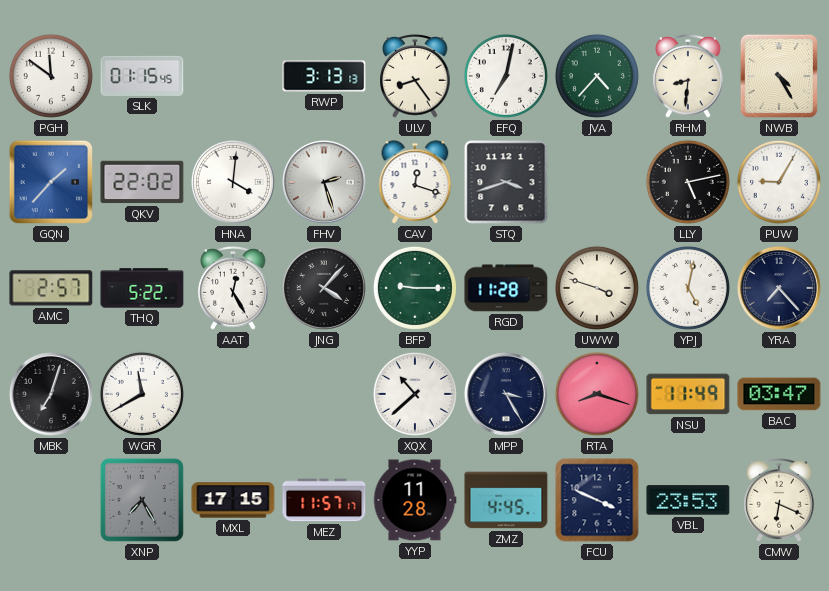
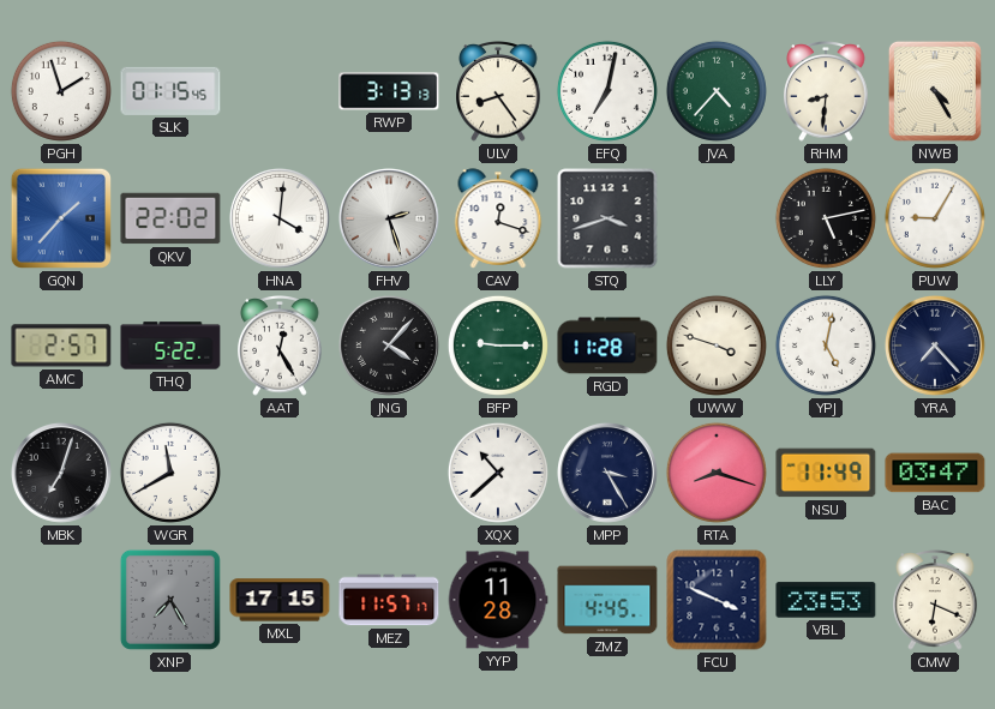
PGH: 11:51 -> 1:57
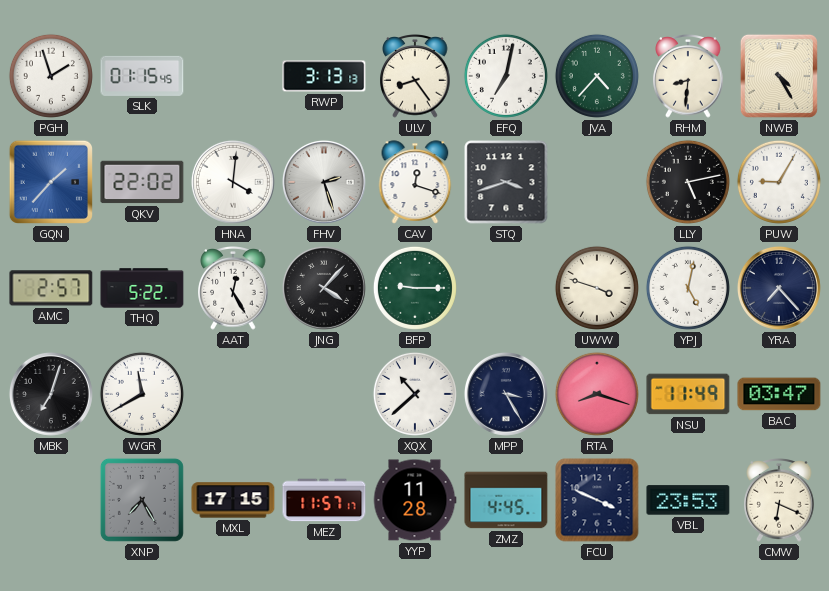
RGD: 11:28 -> none
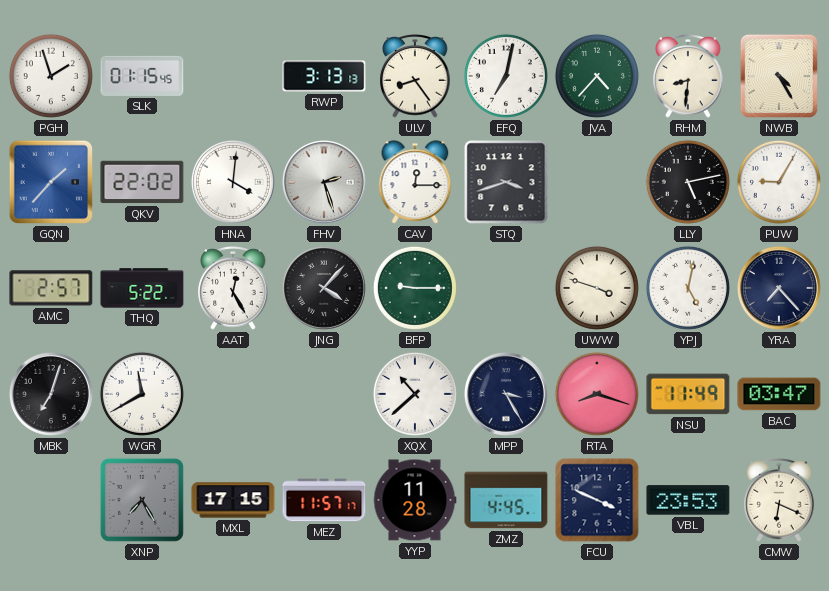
CAV: 12:18 -> 12:15
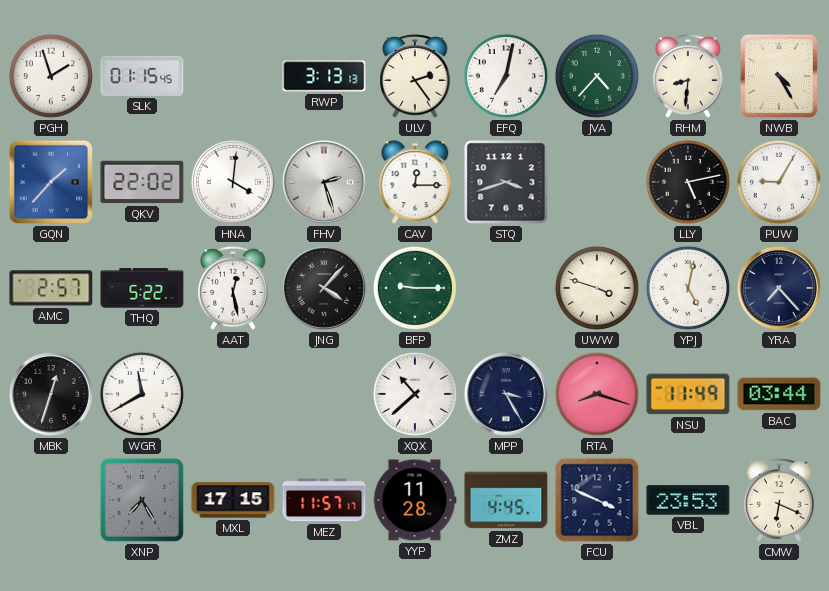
ULV: 8:24 -> 2:24
AAT: 12:25 -> 12:28
MBK: 7:03 -> 12:33
BAC: 03:47 -> 03:44
